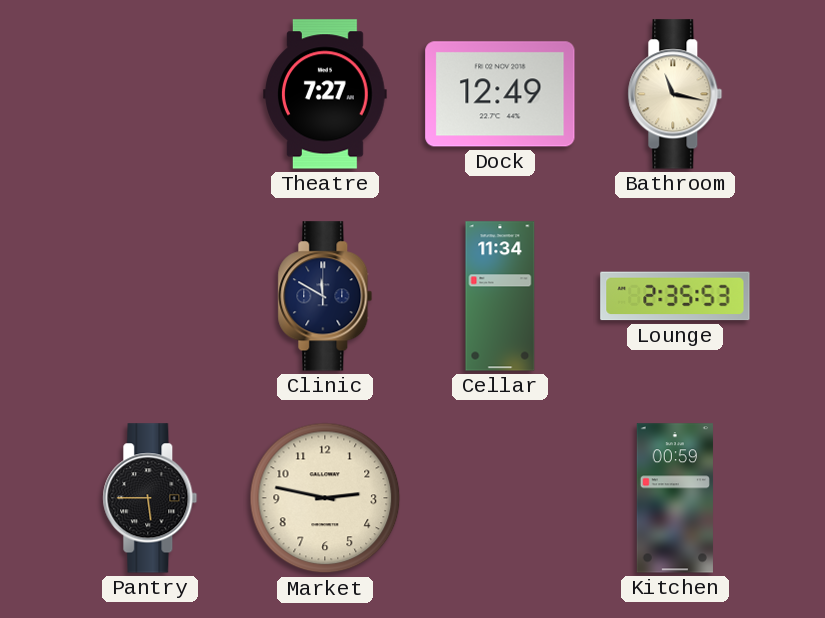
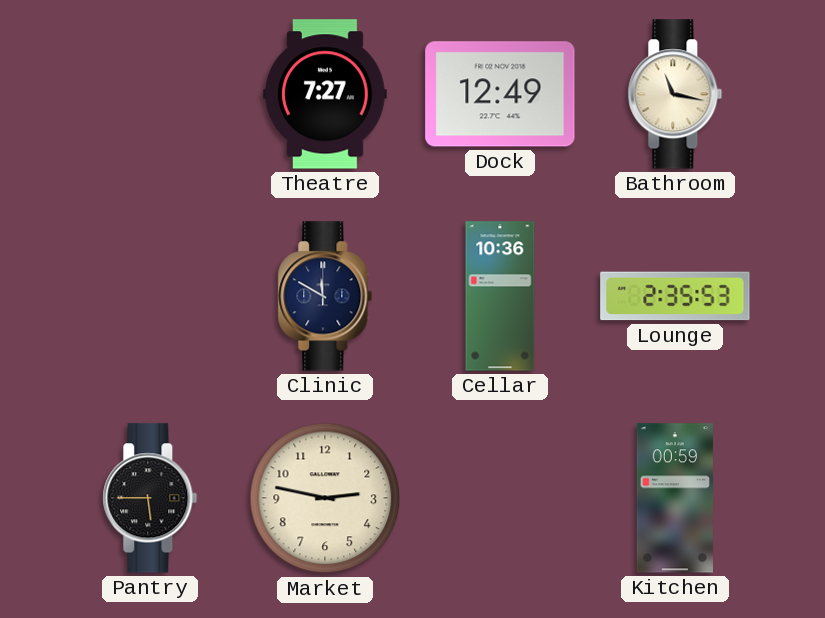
Cellar: 11:34 -> 10:36
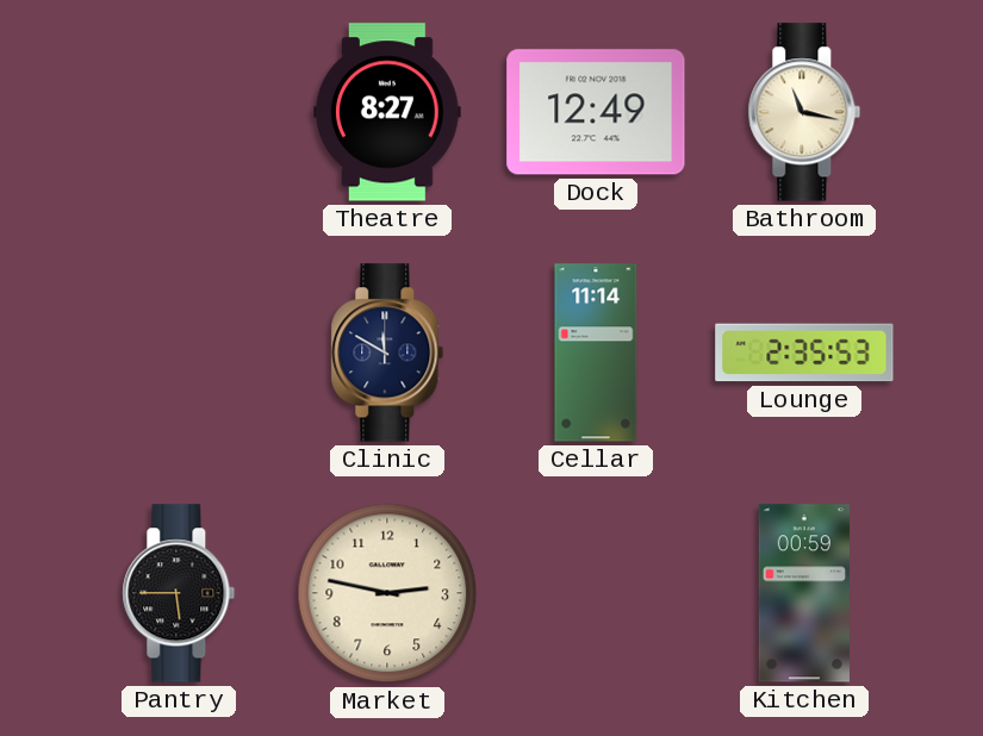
Theatre: 7:27 -> 8:27
Cellar: 10:36 -> 11:14
